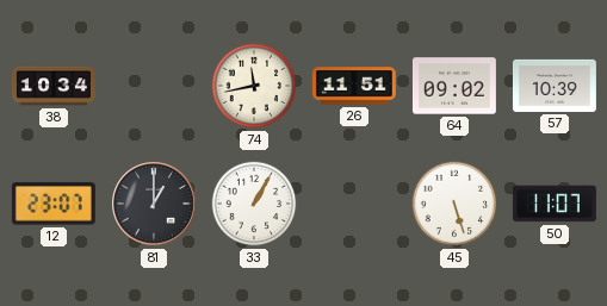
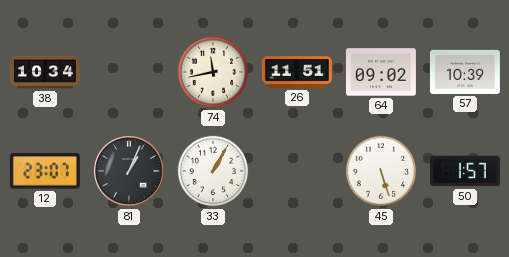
81: 1:00 -> 1:04
50: 11:07 -> 1:57
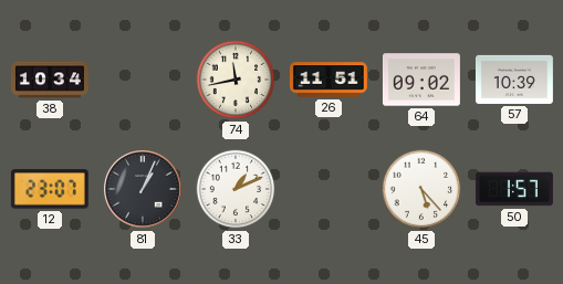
33: 1:05 -> 1:11
45: 5:27 -> 5:23
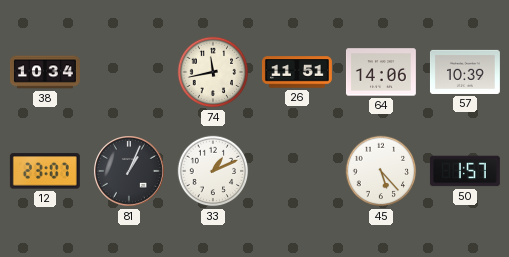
64: 09:02 -> 14:06
